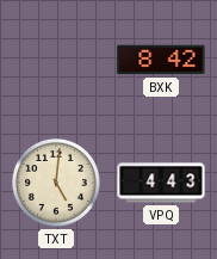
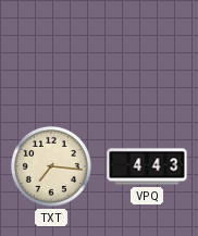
BXK: 8:42 -> none
TXT: 5:01 -> 7:16
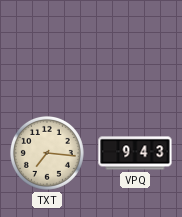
VPQ: 4:43 -> 9:43
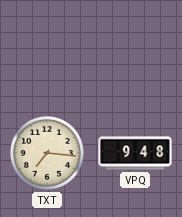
VPQ: 9:43 -> 9:48
